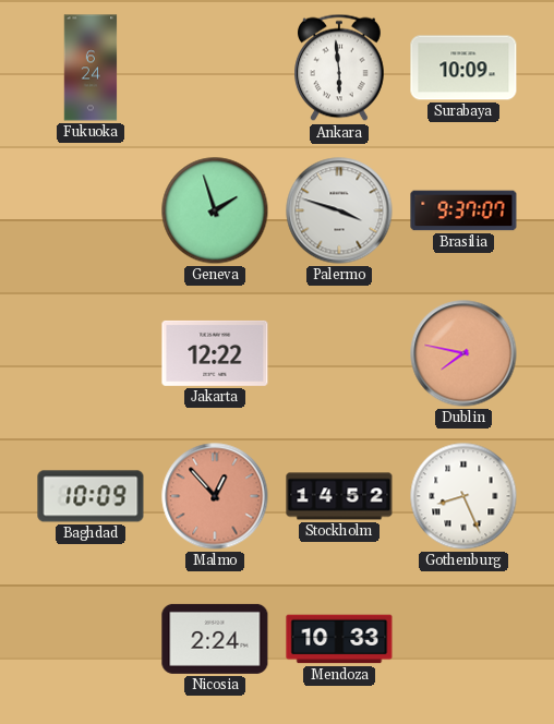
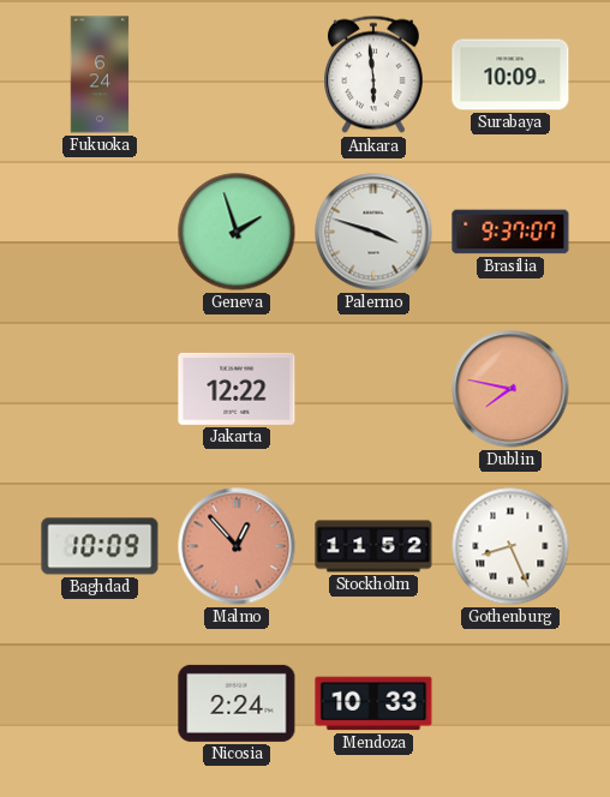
Stockholm: 14:52 -> 11:52
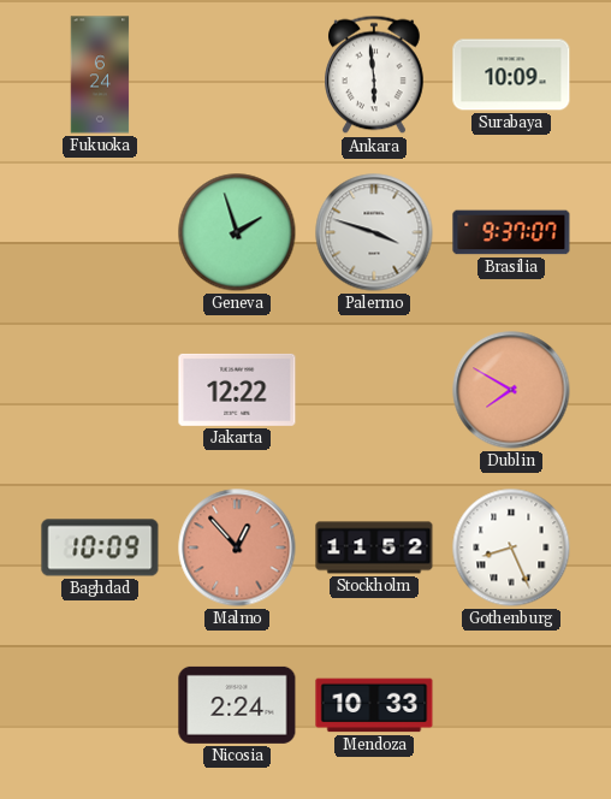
Dublin: 7:47 -> 7:50
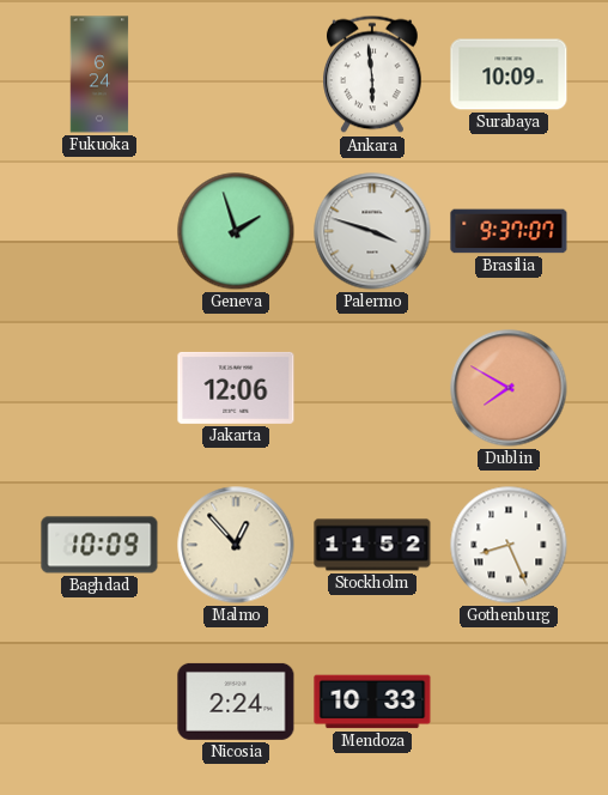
Jakarta: 12:22 -> 12:06
Malmo dial: salmon -> cream
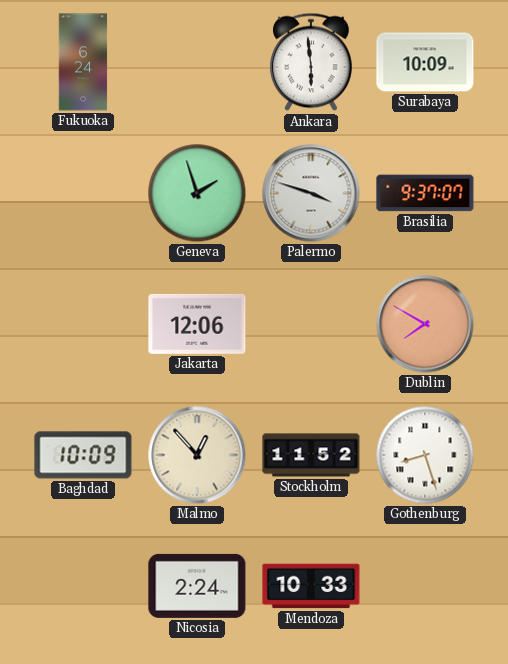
Gothenburg: 8:26 -> 8:27
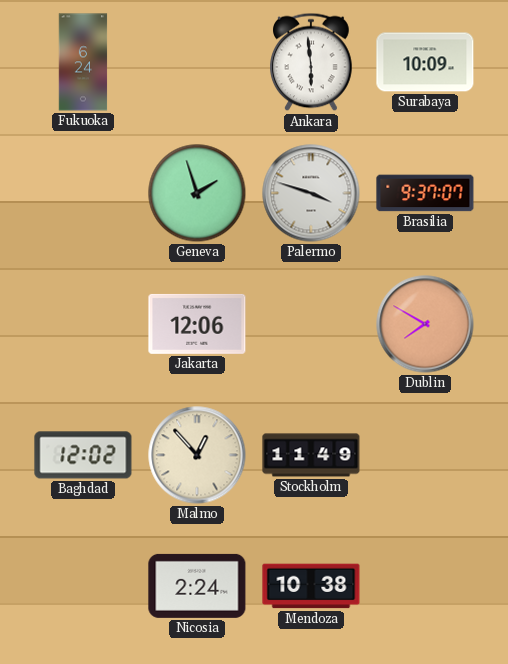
Baghdad: 10:09 -> 12:02
Stockholm: 11:52 -> 11:49
Gothenburg: 8:27 -> none
Mendoza: 10:33 -> 10:38
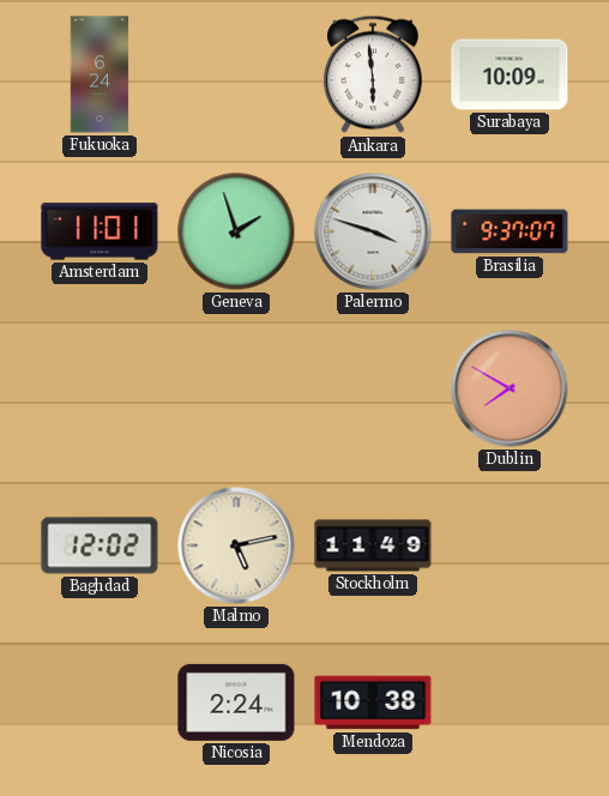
Amsterdam: none -> 11:01
Jakarta: 12:06 -> none
Malmo: 12:53 -> 5:13
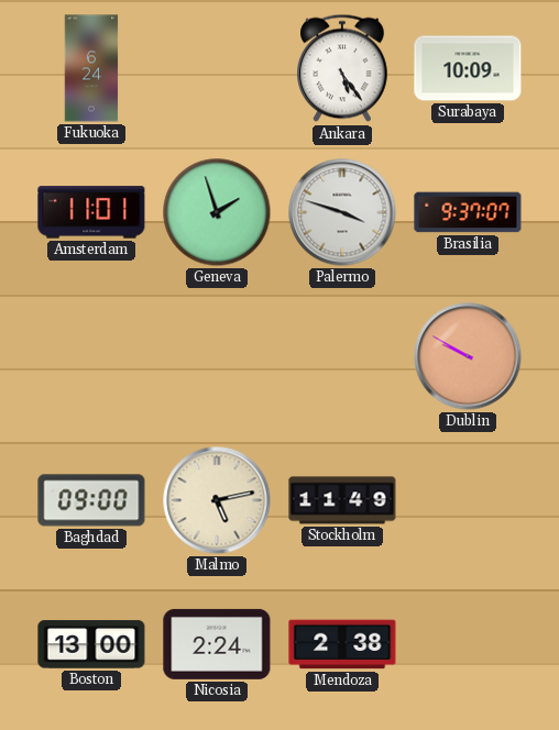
Ankara: 5:59 -> 5:24
Dublin: 7:50 -> 9:50
Baghdad: 12:02 -> 09:00
Boston: none -> 13:00
Mendoza: 10:38 -> 2:38
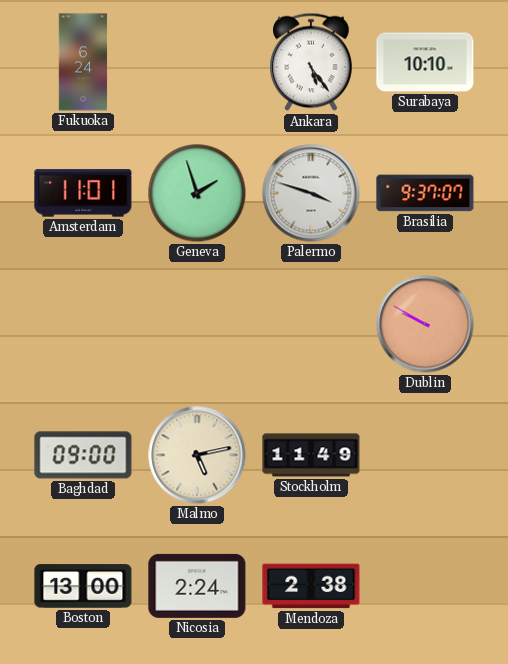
Surabaya: 10:09 -> 10:10
